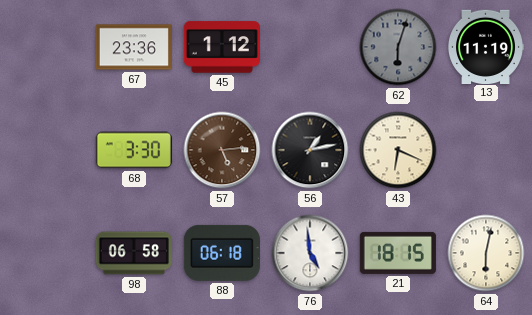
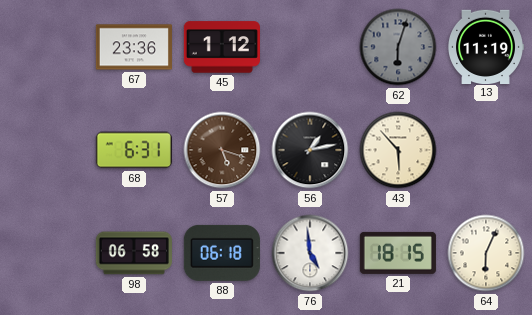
68: 3:30 -> 6:31
57: 5:14 -> 5:18
43: 6:19 -> 5:53
64: 6:02 -> 6:04
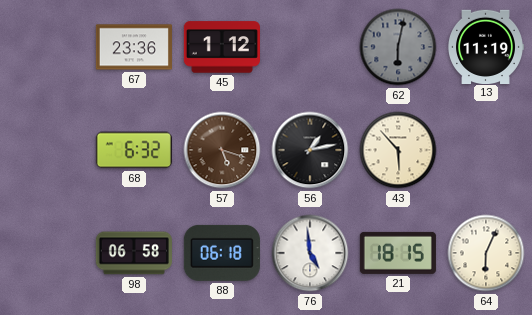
62: 6:03 -> 6:02
68: 6:31 -> 6:32
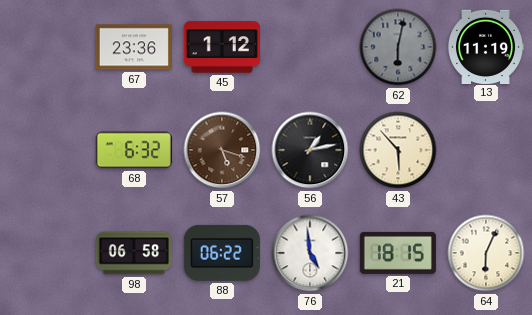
88: 06:18 -> 06:22
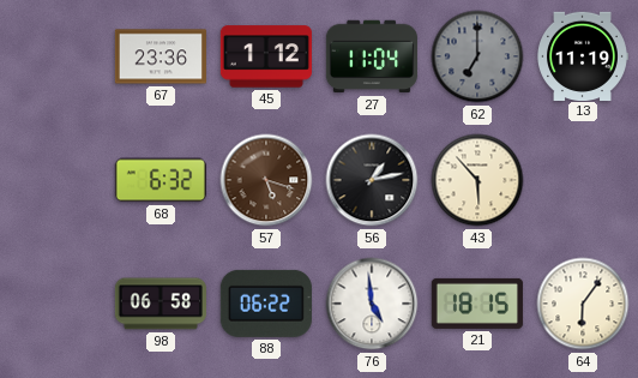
27: none -> 11:04
62: 6:02 -> 7:00
64: 6:04 -> 6:06
